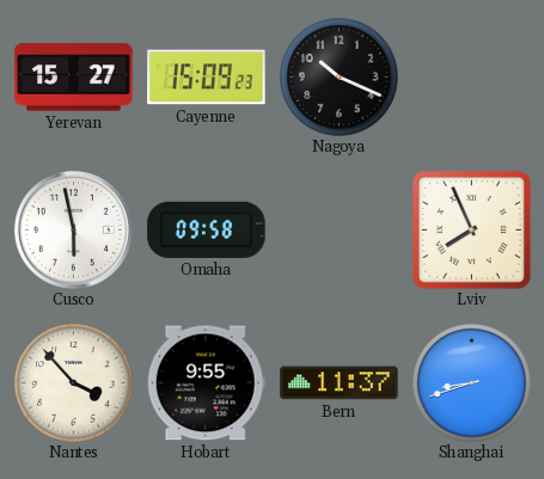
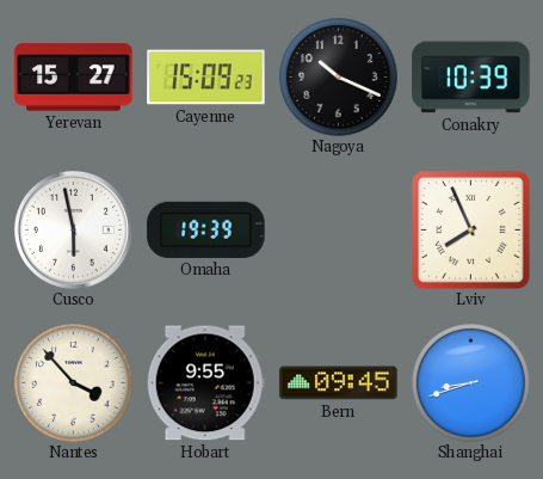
Conakry: none -> 10:39
Omaha: 09:58 -> 19:39
Bern: 11:37 -> 09:45
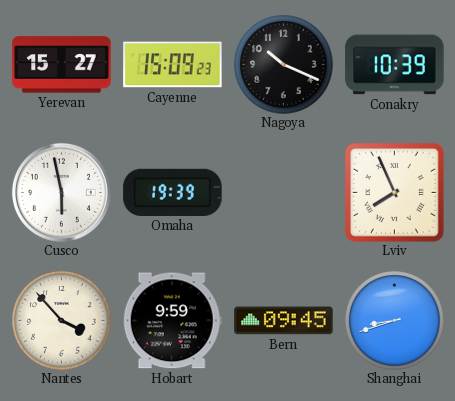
Hobart: 9:55 -> 9:59
